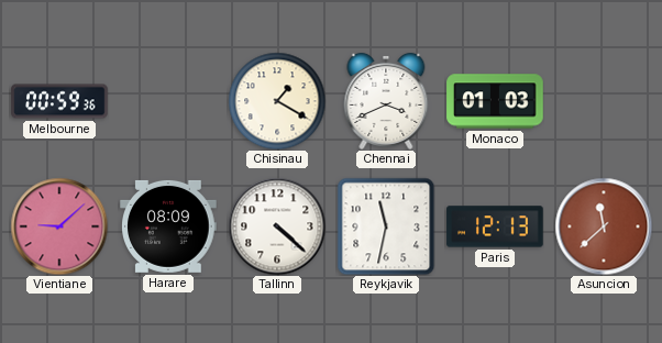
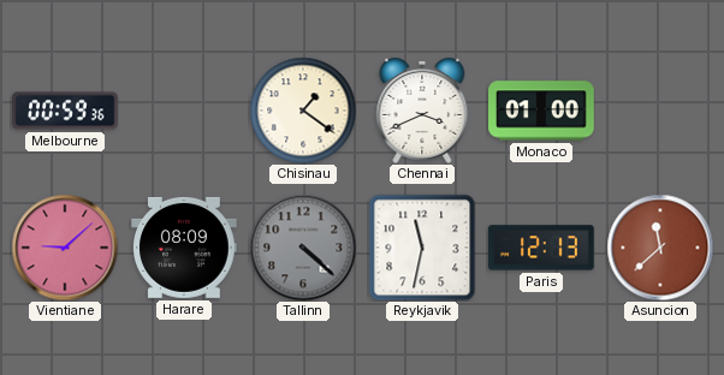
Chisinau: 1:20 -> 1:21
Monaco: 01:03 -> 01:00
Tallinn dial: white -> grey
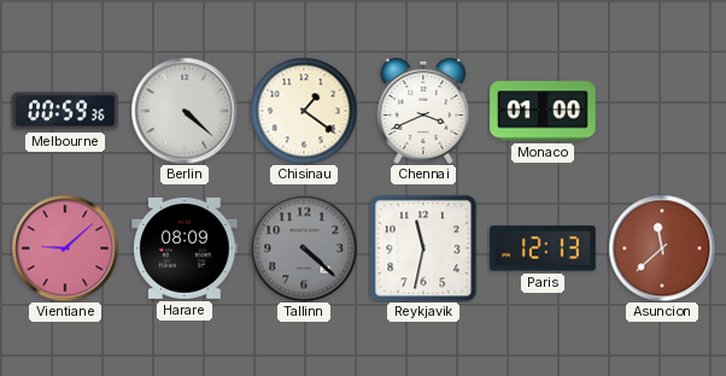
Berlin: none -> 4:22
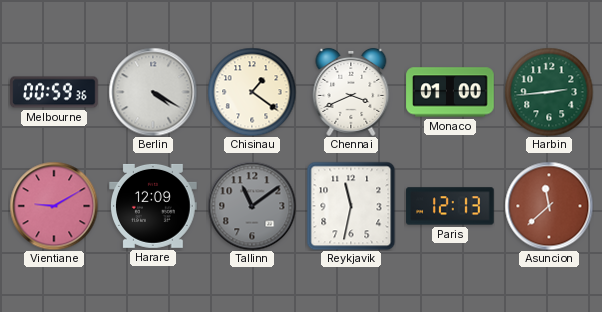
Berlin: 4:22 -> 4:20
Harbin: none -> 2:44
Vientiane: 9:08 -> 9:10
Harare: 08:09 -> 12:09
Tallinn: 4:22 -> 11:09
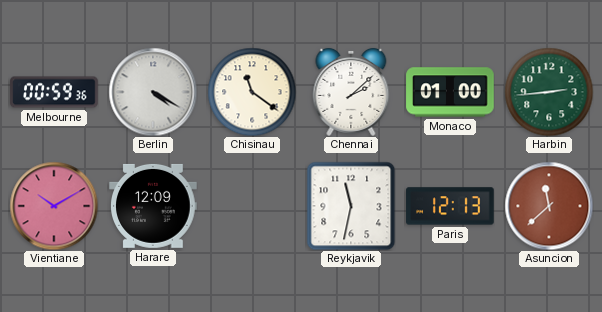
Chisinau: 1:21 -> 11:21
Chennai: 3:41 -> 2:08
Vientiane: 9:10 -> 10:10
Tallinn: 11:09 -> none
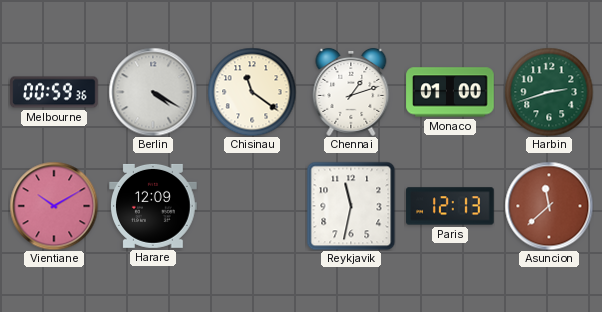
Chennai: 2:08 -> 1:12
Harbin: 2:44 -> 2:42
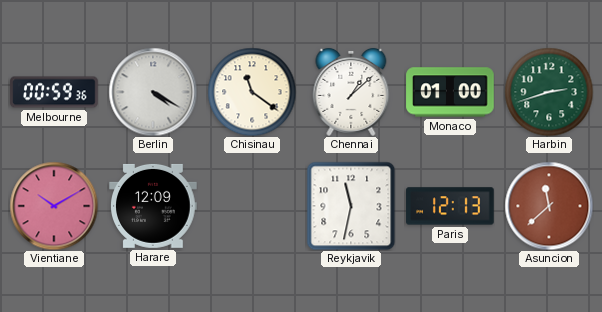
Chennai: 1:12 -> 1:08
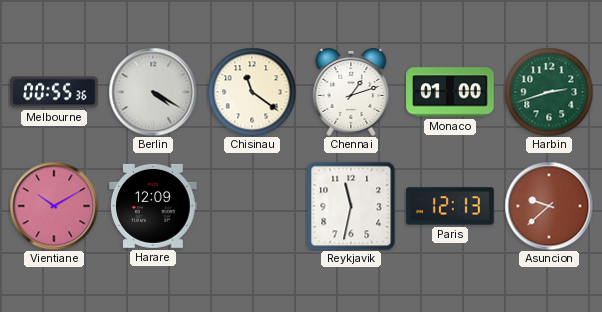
Melbourne: 00:59 -> 00:55
Chennai: 1:08 -> 1:12
Asuncion: 11:38 -> 9:38
